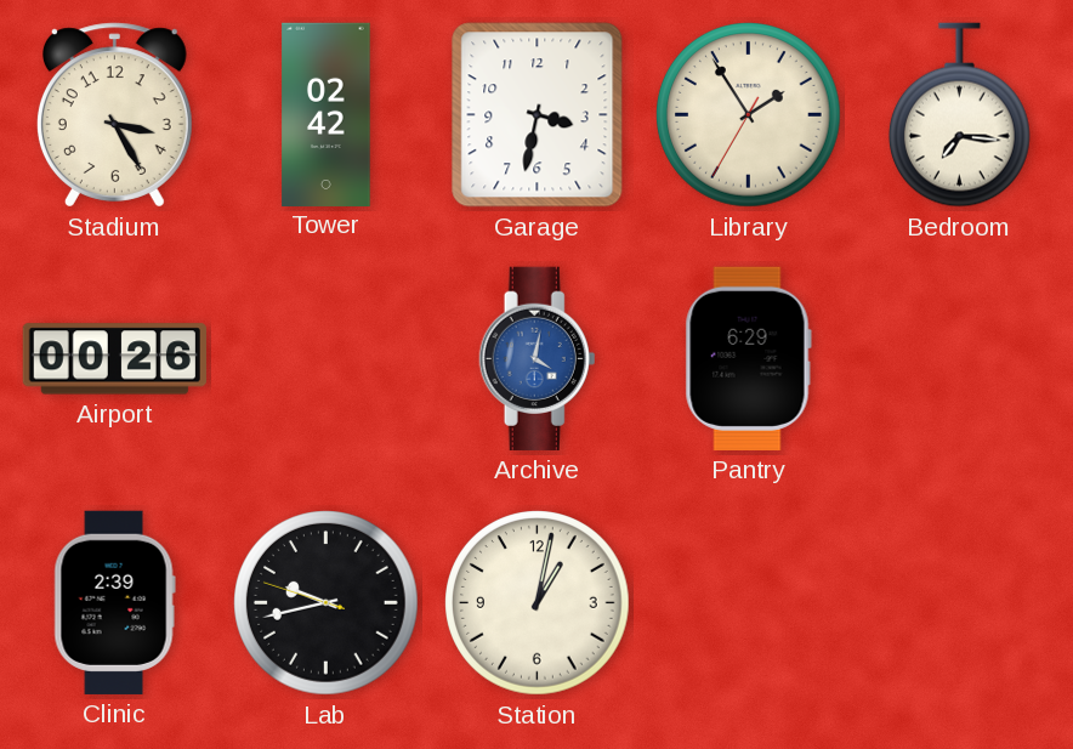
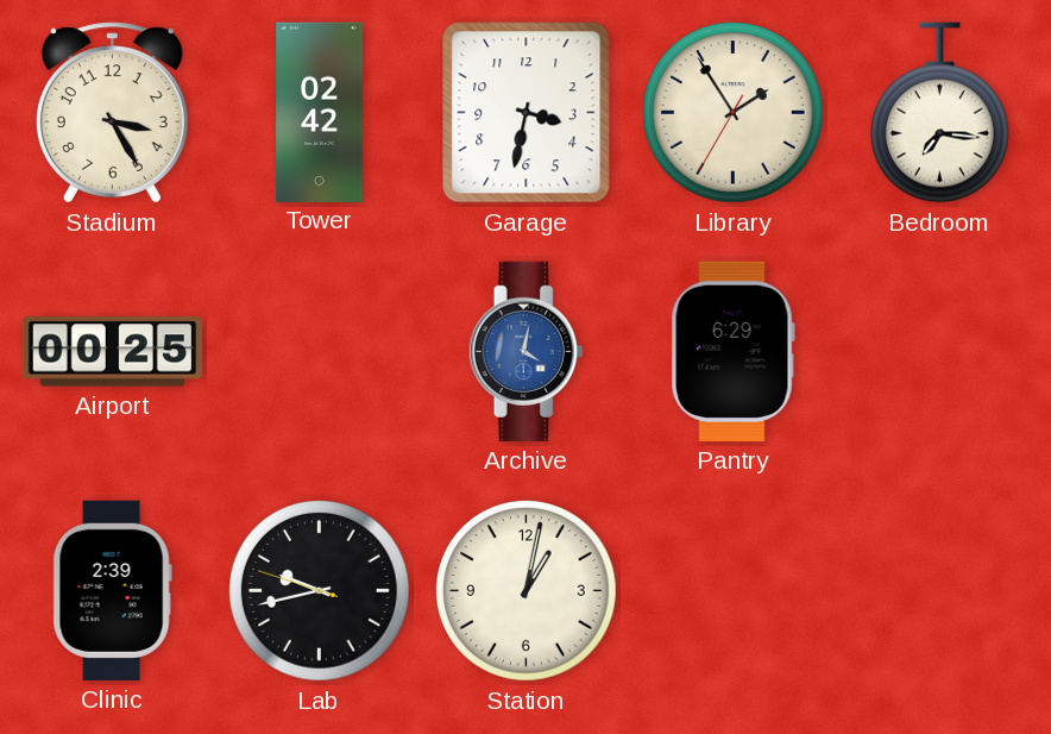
Airport: 00:26 -> 00:25
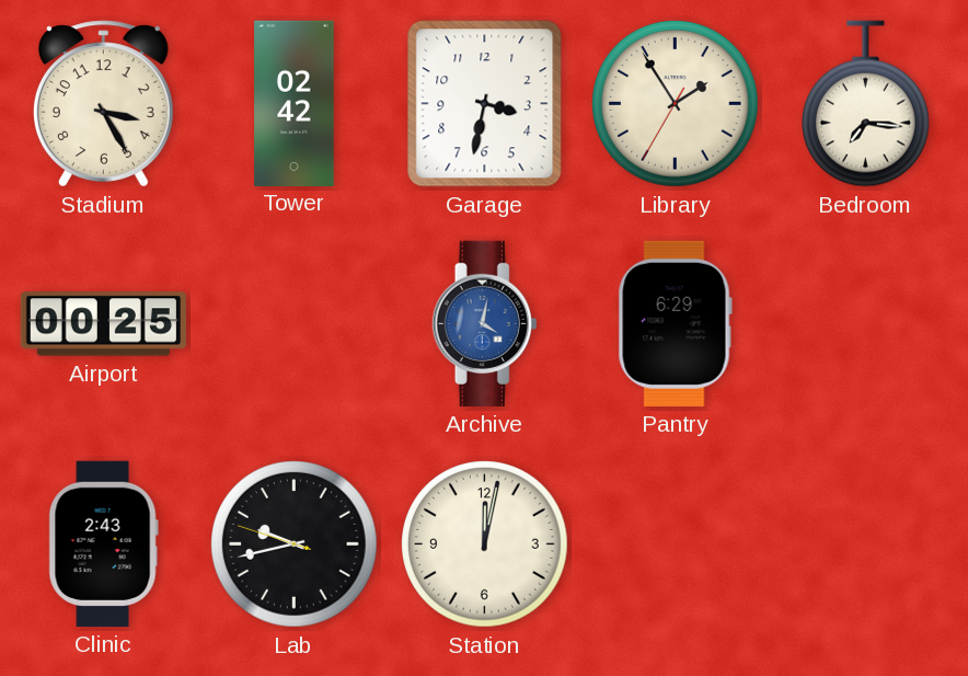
Clinic: 2:39 -> 2:43
Station: 1:02 -> 12:02
